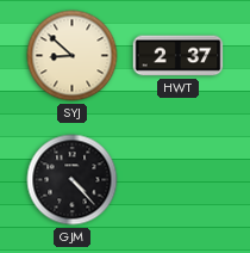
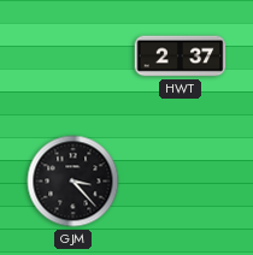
SYJ: 8:52 -> none
GJM: 4:23 -> 3:23
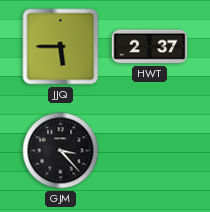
JJQ: none -> 5:45
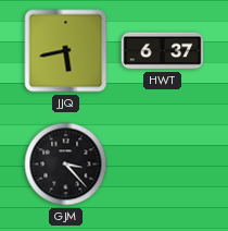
JJQ: 5:45 -> 5:43
HWT: 2:37 -> 6:37
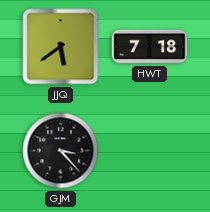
JJQ: 5:43 -> 5:39
HWT: 6:37 -> 7:18
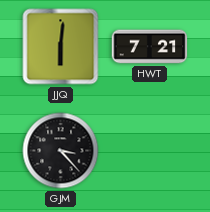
JJQ: 5:39 -> 6:01
HWT: 7:18 -> 7:21
